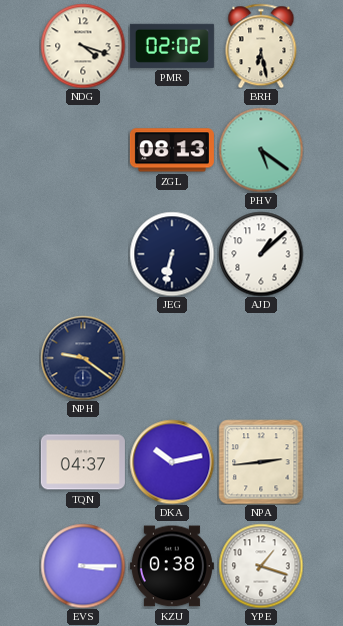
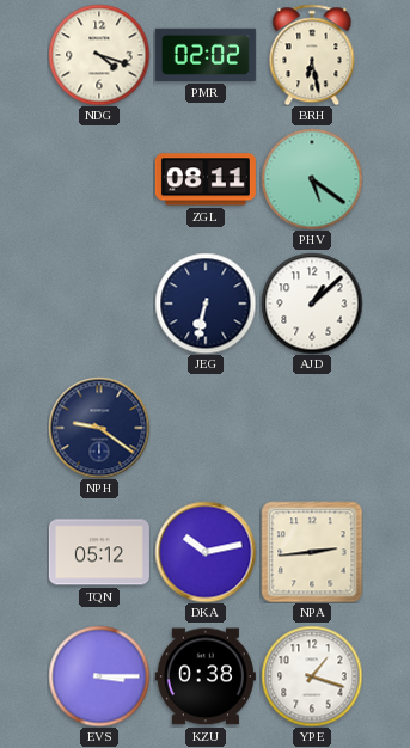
ZGL: 08:13 -> 08:11
TQN: 04:37 -> 05:12
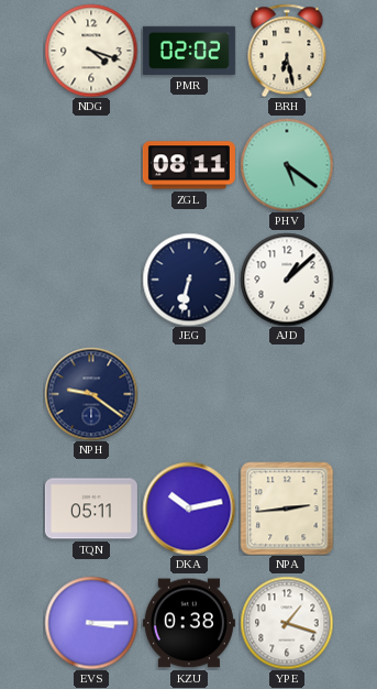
TQN: 05:12 -> 05:11
